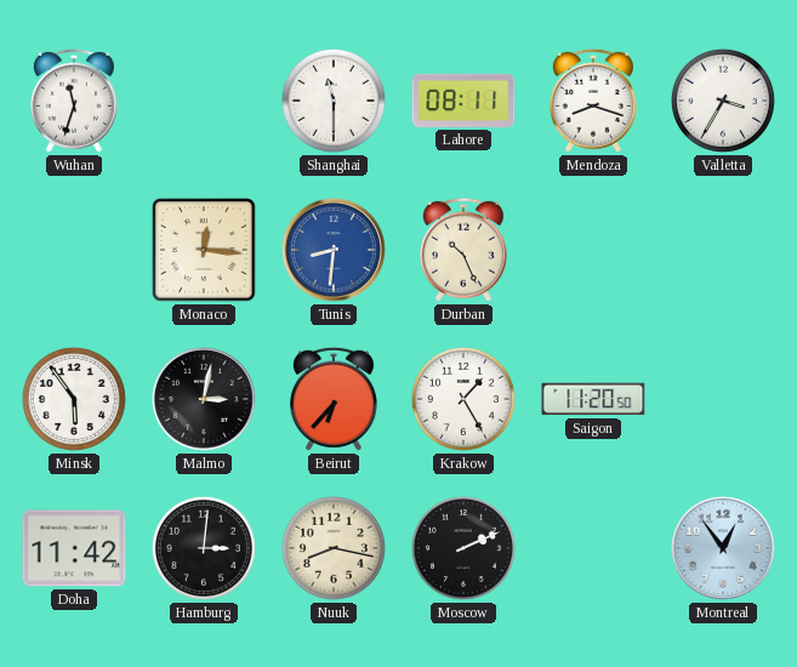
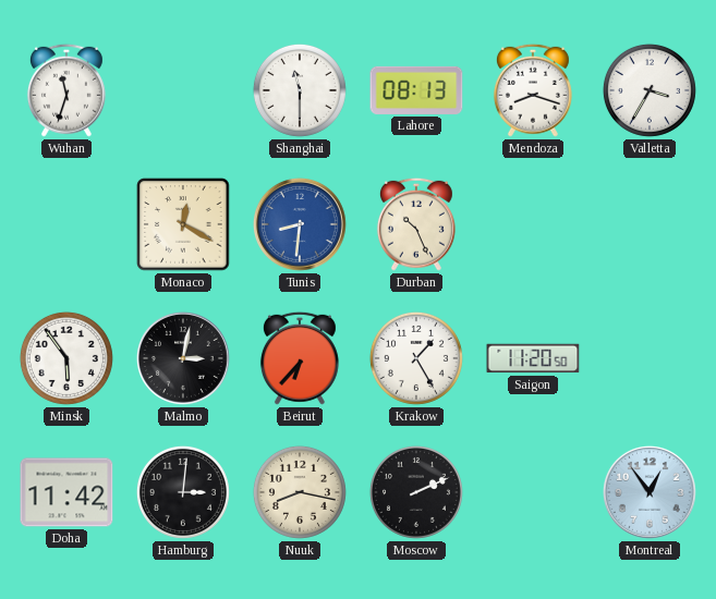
Lahore: 08:11 -> 08:13
Monaco: 12:16 -> 12:20
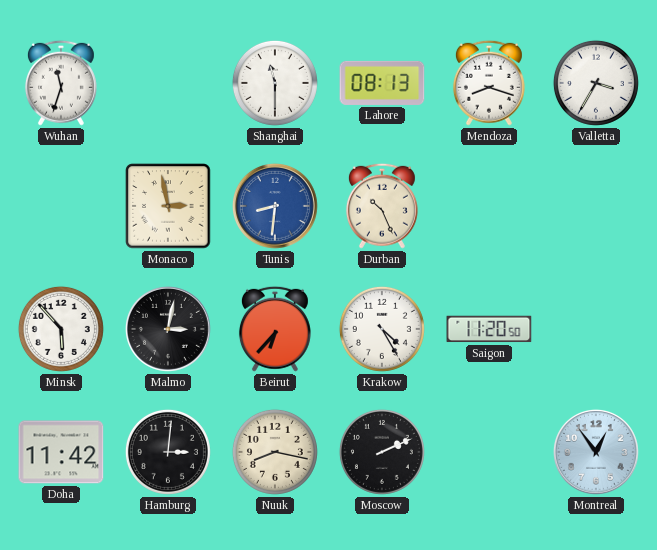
Monaco: 12:20 -> 2:58
Minsk: 5:54 -> 5:53
Krakow: 1:25 -> 4:25
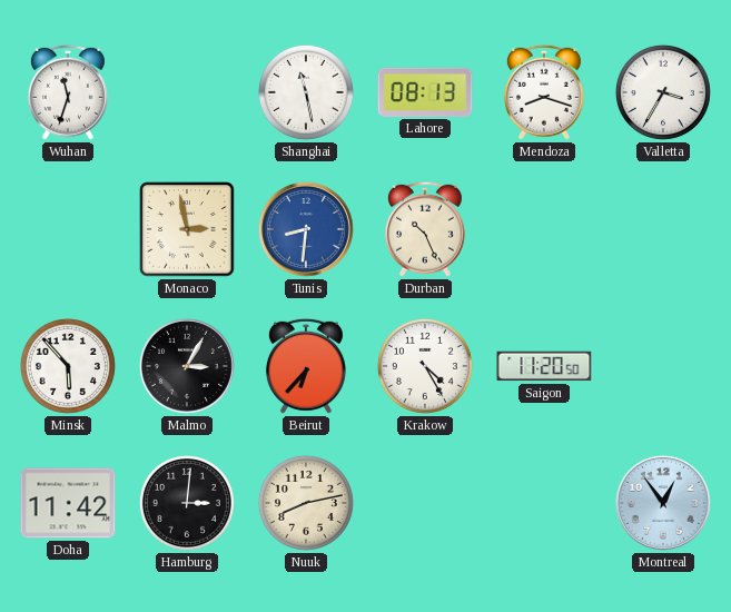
Shanghai: 11:30 -> 11:28
Malmo: 3:02 -> 3:05
Nuuk: 8:17 -> 8:13
Moscow: 2:11 -> none
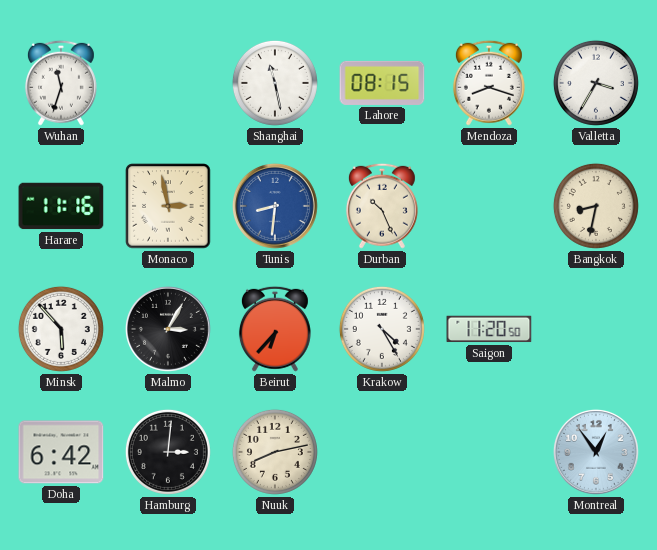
Lahore: 08:13 -> 08:15
Harare: none -> 11:16
Bangkok: none -> 8:32
Doha: 11:42 -> 6:42
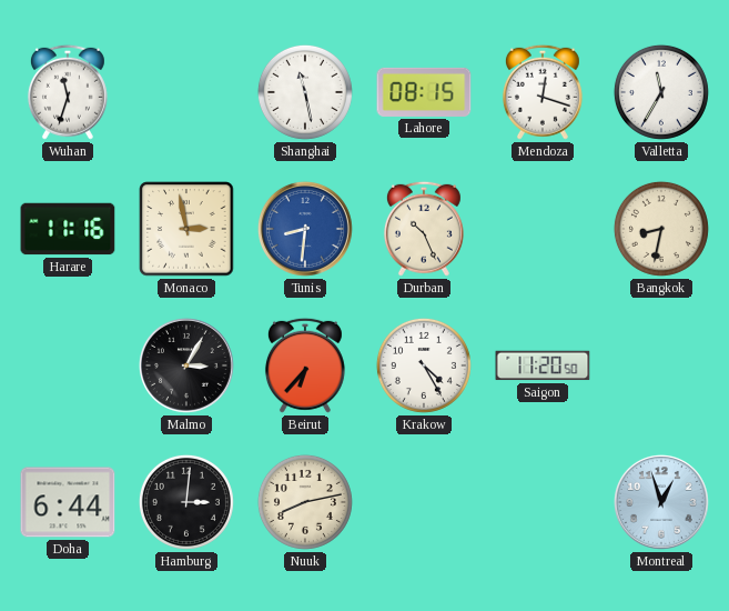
Mendoza: 8:18 -> 12:18
Valletta: 3:35 -> 11:35
Minsk: 5:53 -> none
Doha: 6:42 -> 6:44
Montreal: 12:54 -> 12:57
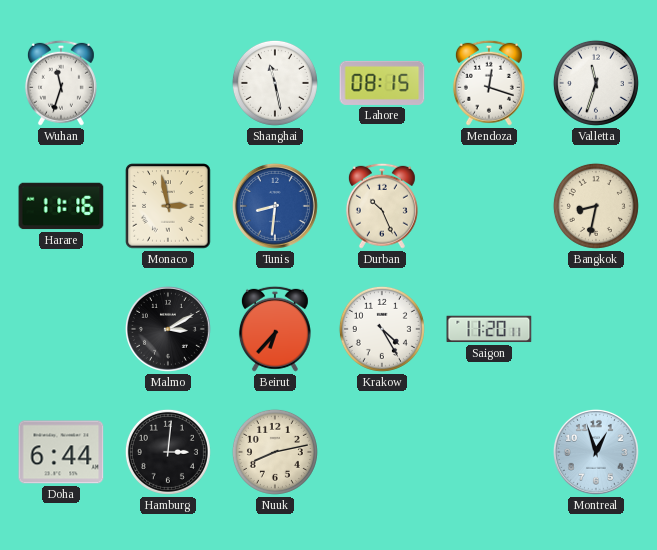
Valletta: 11:35 -> 11:33
Malmo: 3:05 -> 3:10
Saigon: 11:20:50 -> 11:20:11
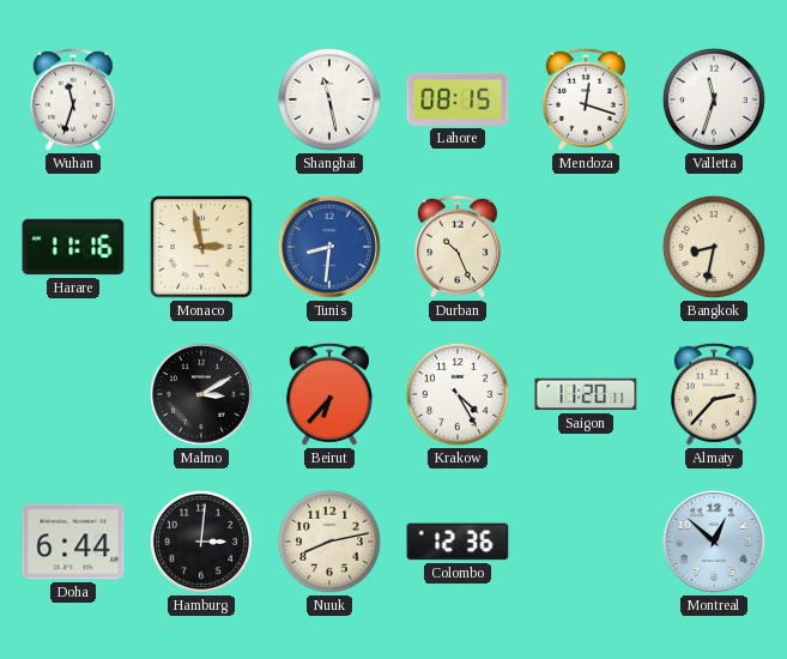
Almaty: none -> 2:37
Colombo: none -> 12:36
Montreal: 12:57 -> 12:52
